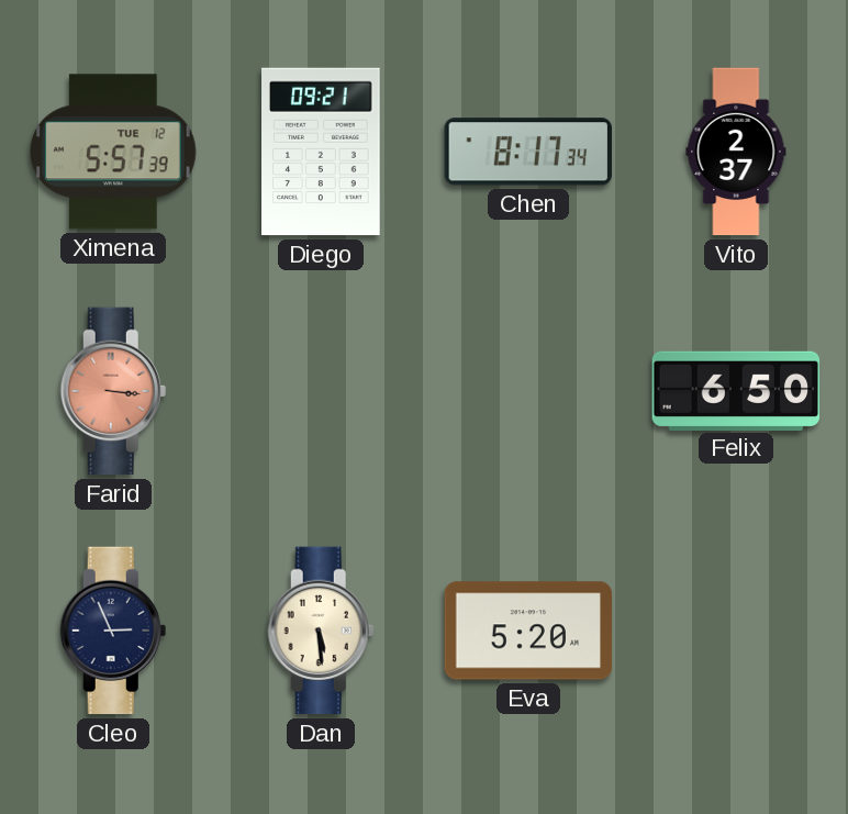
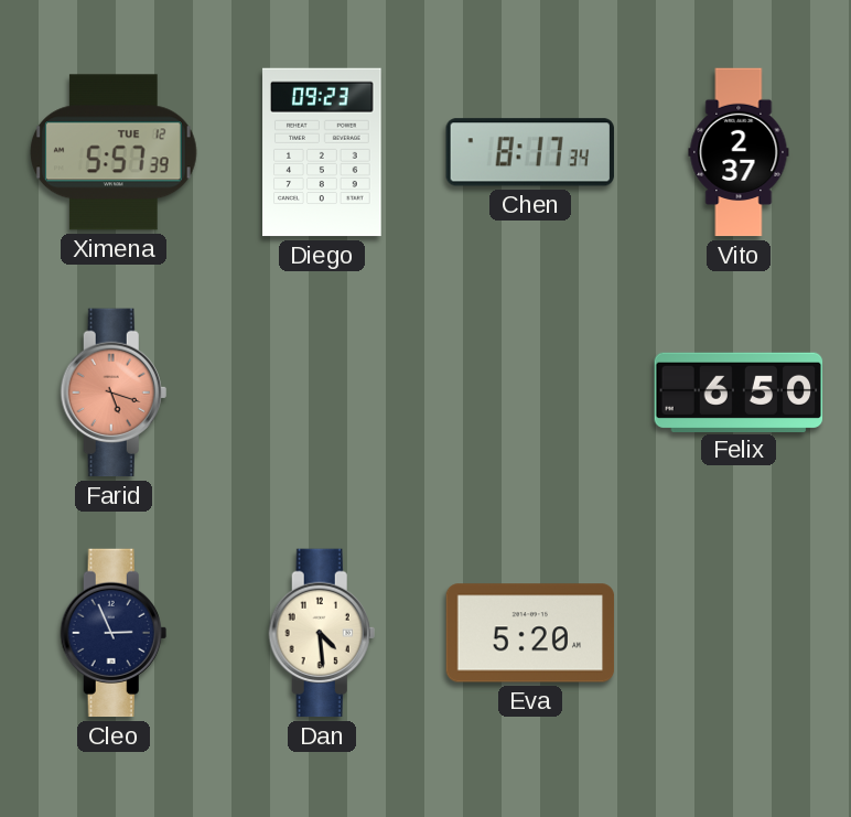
Diego: 09:21 -> 09:23
Farid: 3:16 -> 5:18
Dan: 5:29 -> 4:29
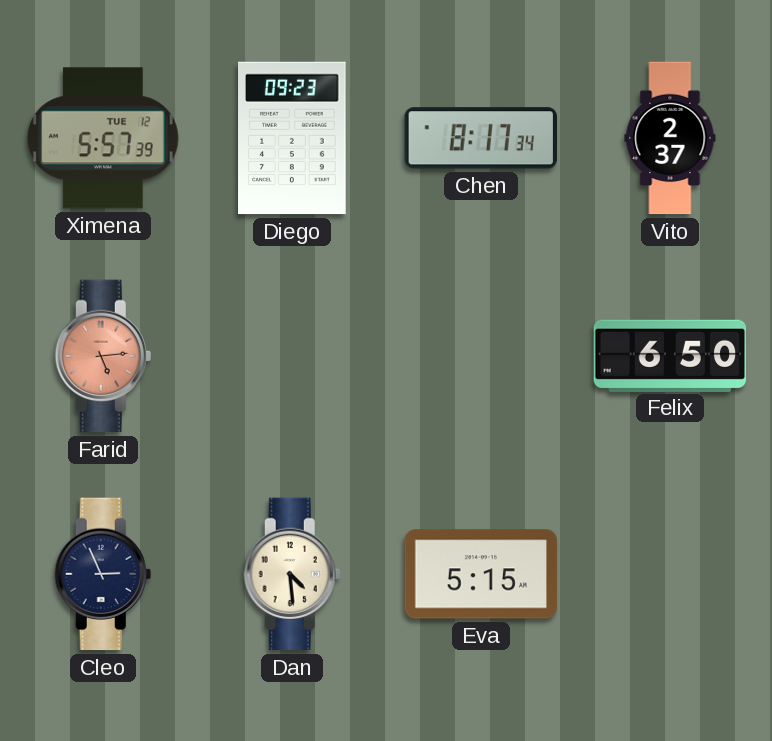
Farid: 5:18 -> 5:14
Eva: 5:20 -> 5:15
